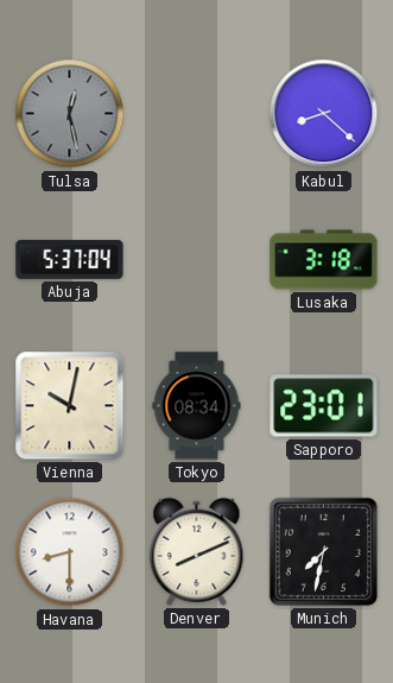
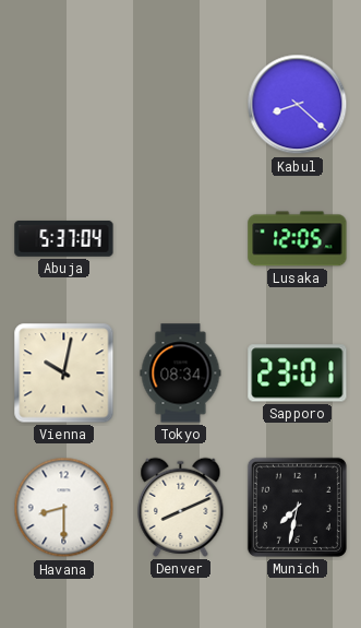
Tulsa: 12:28 -> none
Lusaka: 3:18 -> 12:05
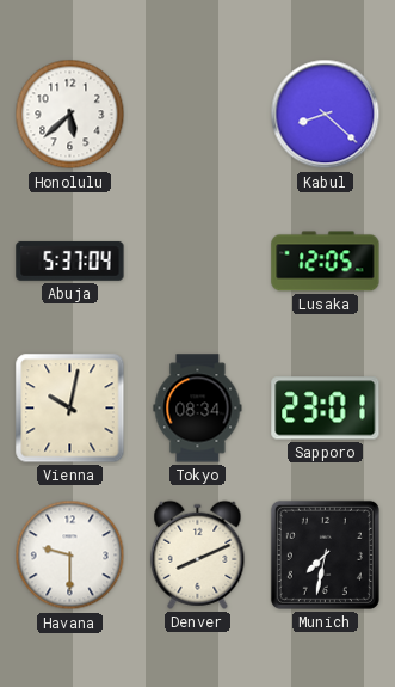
Honolulu: none -> 5:38
Havana: 8:30 -> 9:30
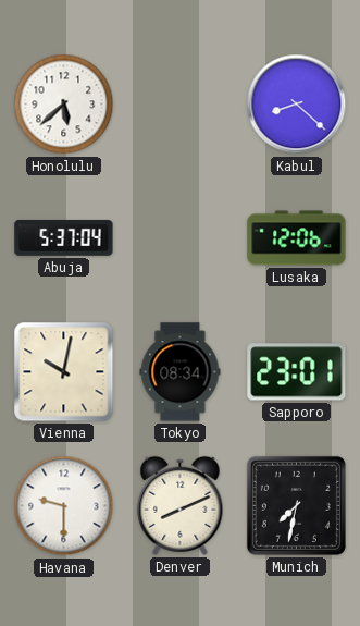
Lusaka: 12:05 -> 12:06
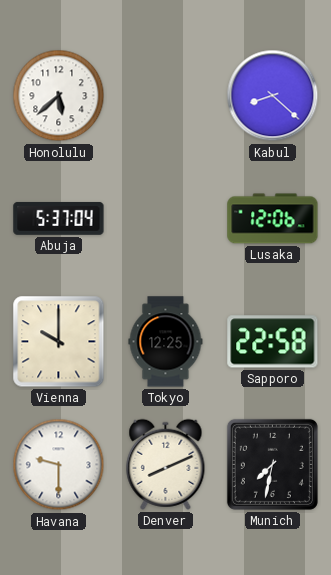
Vienna: 10:02 -> 10:00
Tokyo: 08:34 -> 12:25
Sapporo: 23:01 -> 22:58
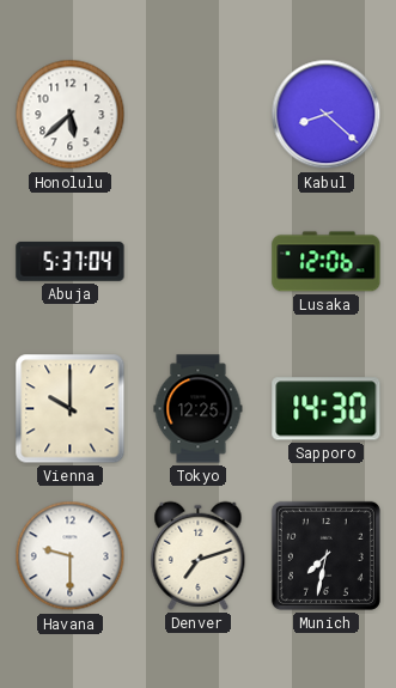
Sapporo: 22:58 -> 14:30
Denver: 8:11 -> 7:12
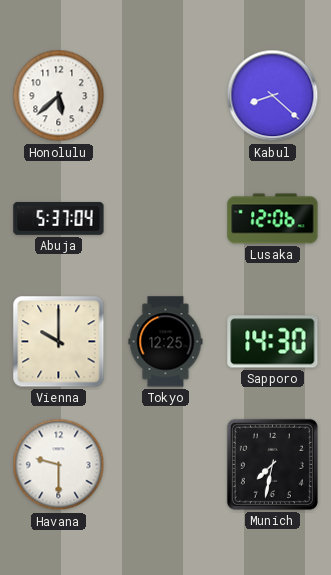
Denver: 7:12 -> none
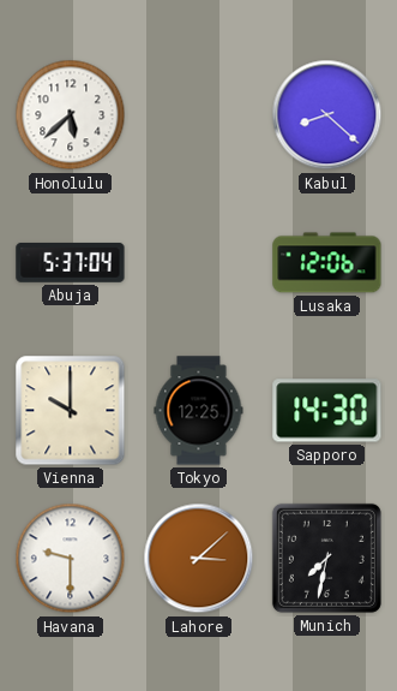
Lahore: none -> 3:08
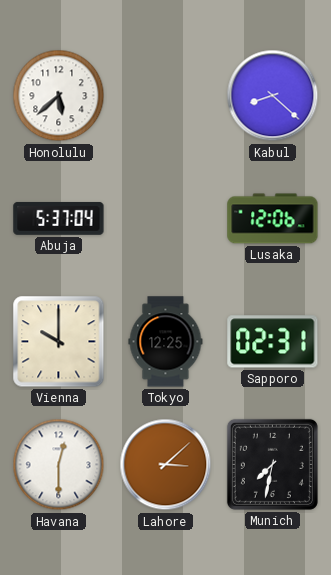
Sapporo: 14:30 -> 02:31
Havana: 9:30 -> 12:30
